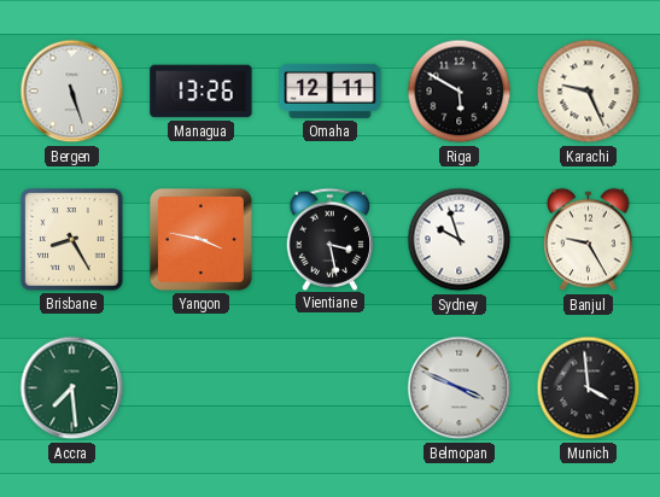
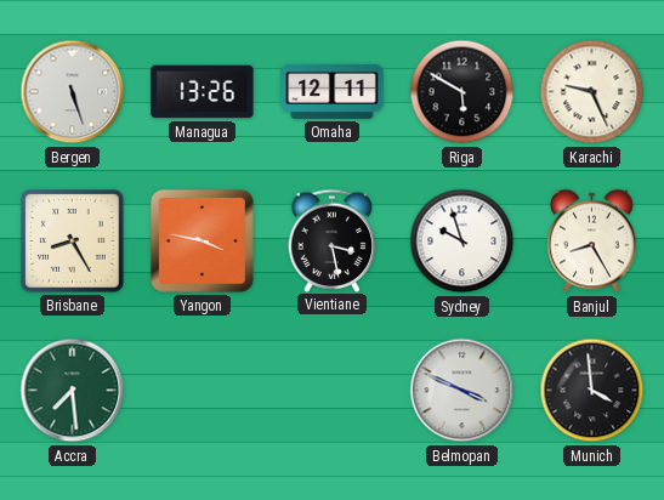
Banjul: 9:25 -> 8:25
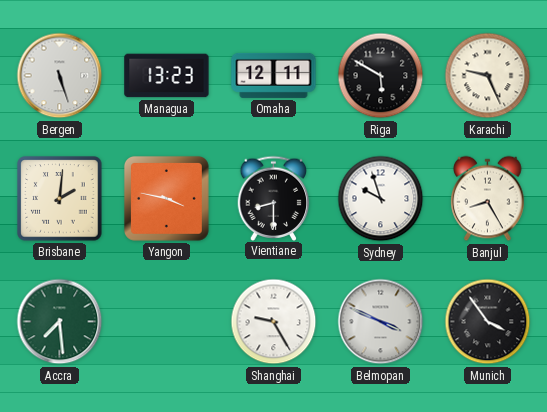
Managua: 13:26 -> 13:23
Brisbane: 8:25 -> 2:01
Vientiane: 3:28 -> 8:30
Shanghai: none -> 9:25
Munich: 3:59 -> 3:54
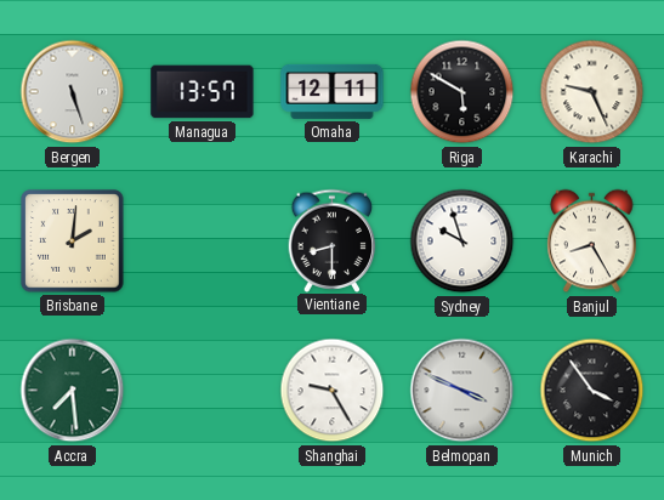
Managua: 13:23 -> 13:57
Yangon: 3:47 -> none
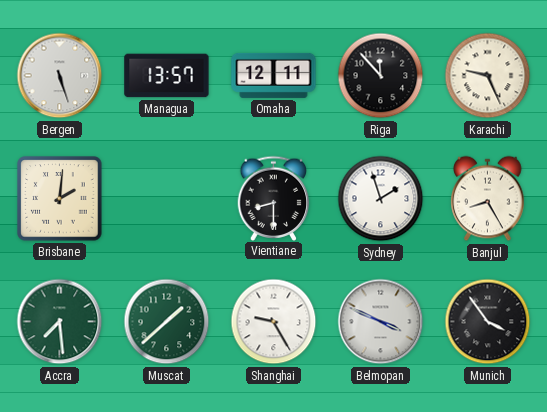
Riga: 5:50 -> 11:53
Sydney: 9:57 -> 1:57
Muscat: none -> 1:38
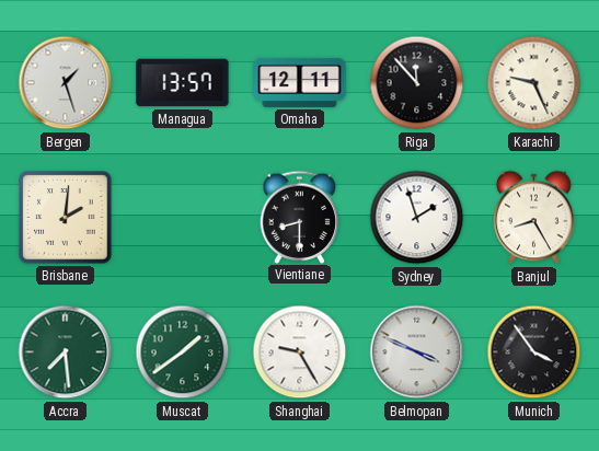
Bergen: 5:27 -> 1:27
Muscat: 1:38 -> 1:39
